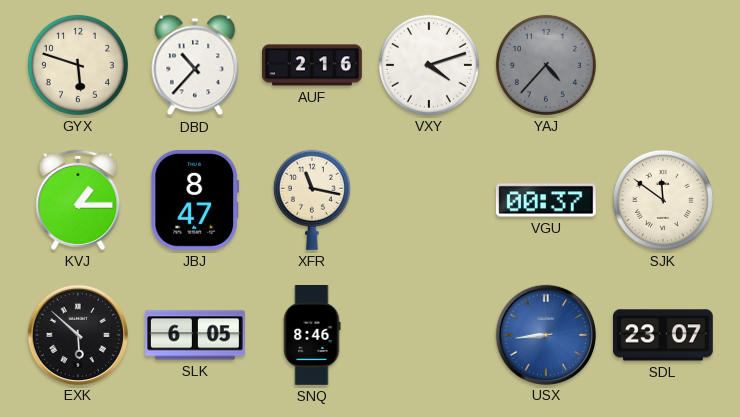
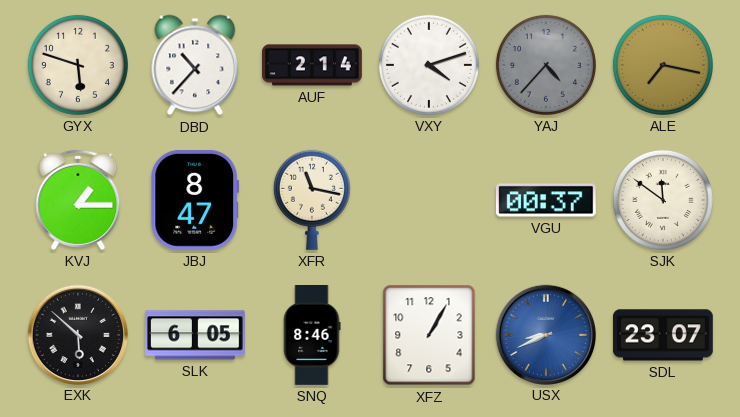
AUF: 2:16 -> 2:14
ALE: none -> 7:17
XFZ: none -> 1:05
USX: 8:44 -> 8:41
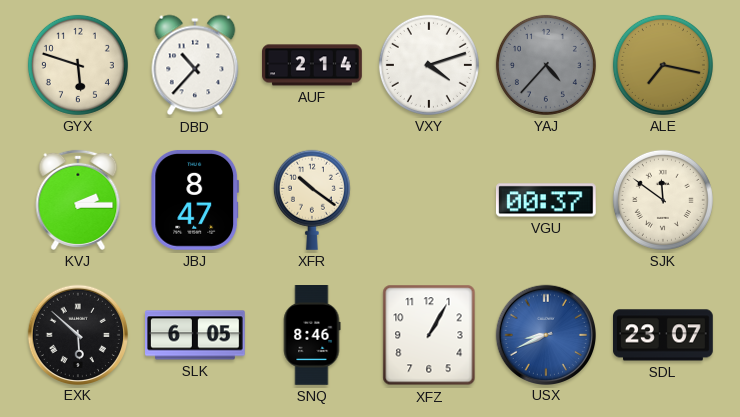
KVJ: 1:15 -> 2:15
XFR: 11:17 -> 10:21
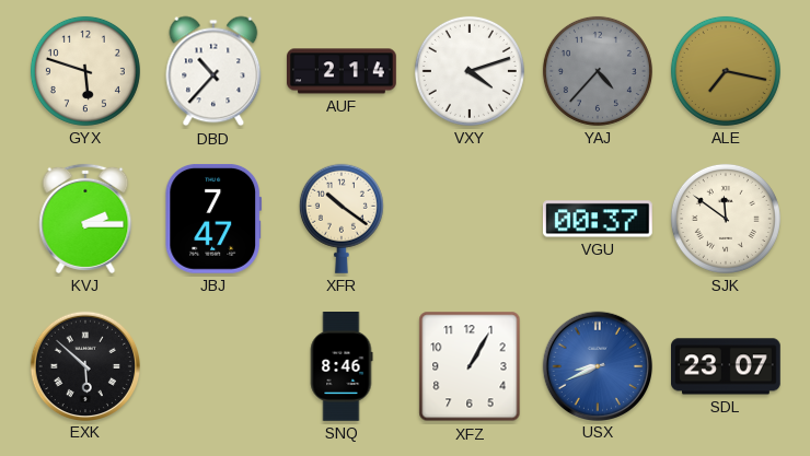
JBJ: 8:47 -> 7:47
SLK: 6:05 -> none
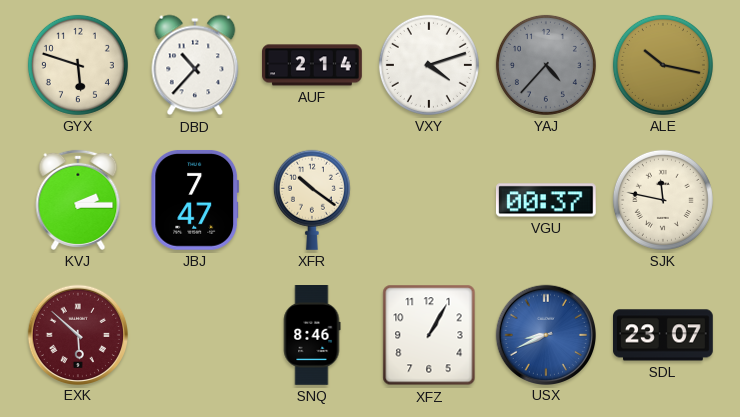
ALE: 7:17 -> 10:17
SJK: 11:51 -> 11:47
EXK dial: black -> burgundy
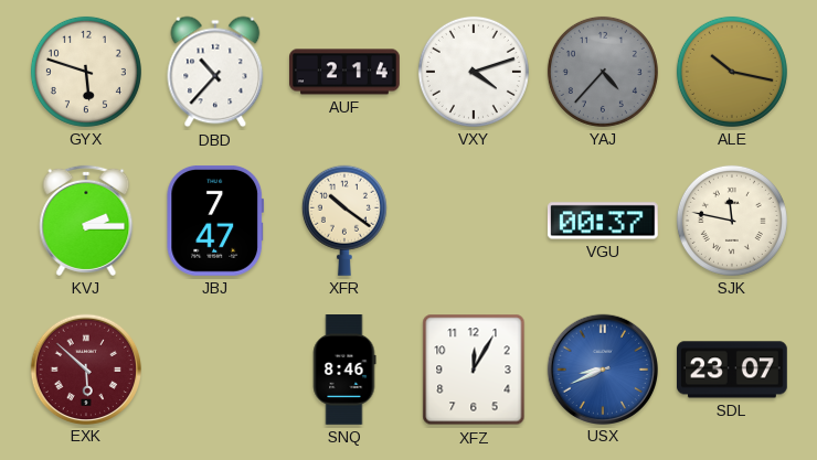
XFZ: 1:05 -> 12:05
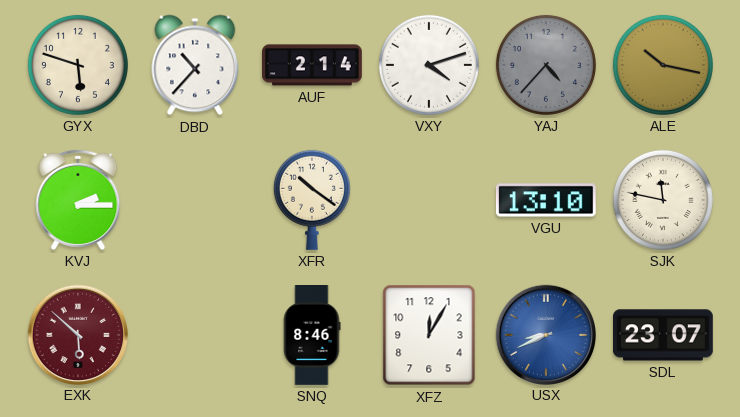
JBJ: 7:47 -> none
VGU: 00:37 -> 13:10
